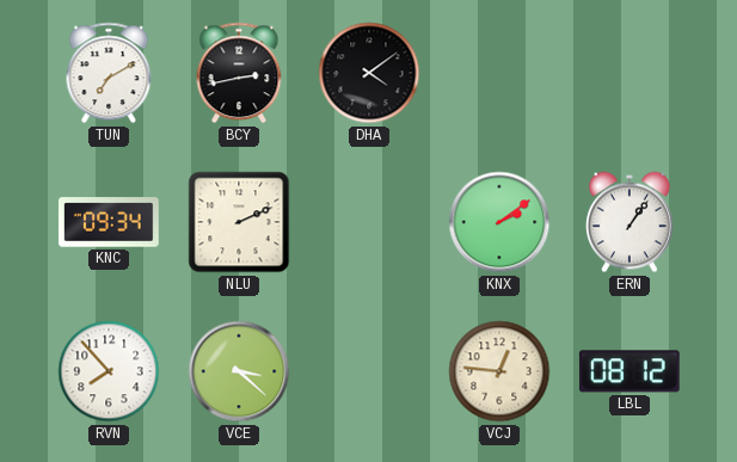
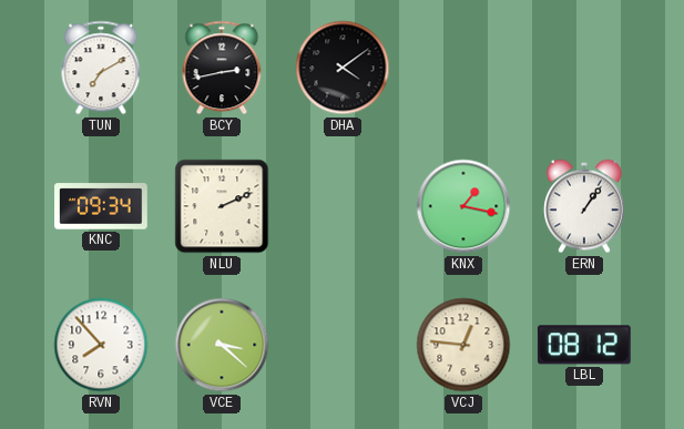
KNX: 2:09 -> 1:17
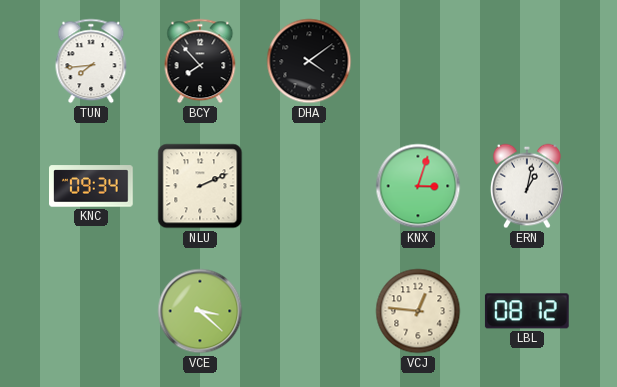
TUN: 7:10 -> 7:44
BCY: 2:43 -> 7:53
KNX: 1:17 -> 3:03
ERN: 1:06 -> 1:02
RVN: 7:53 -> none
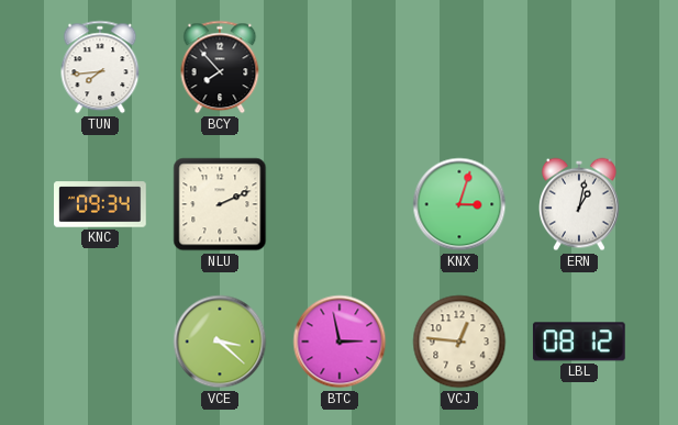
DHA: 4:09 -> none
BTC: none -> 2:58
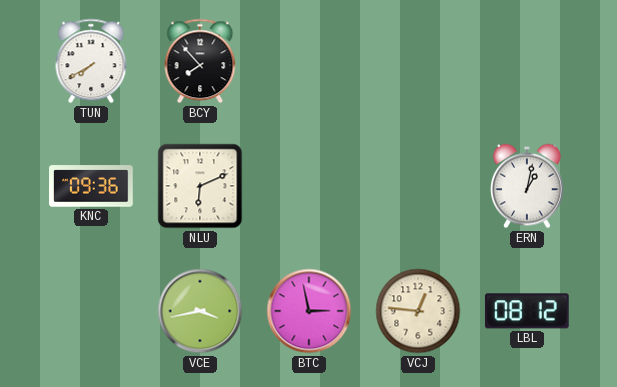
TUN: 7:44 -> 7:40
KNC: 09:34 -> 09:36
NLU: 2:11 -> 6:11
KNX: 3:03 -> none
VCE: 3:22 -> 3:43
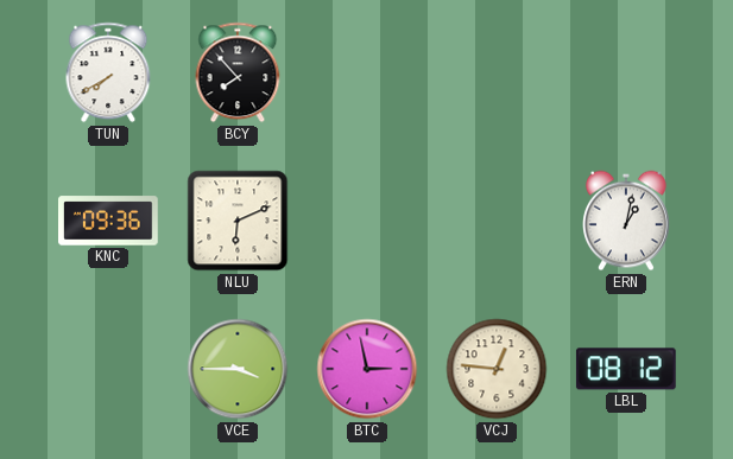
VCE: 3:43 -> 3:45
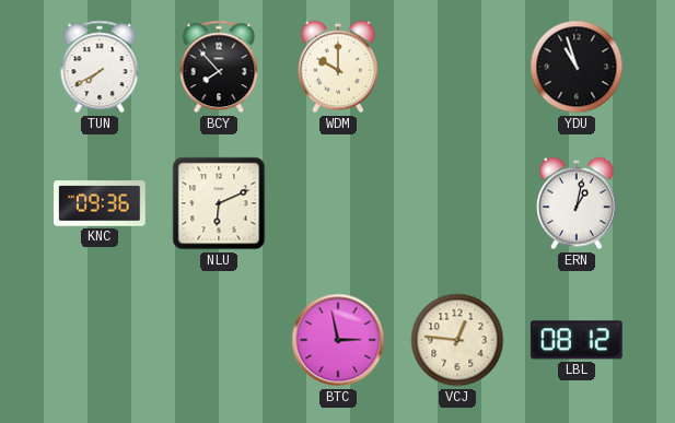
WDM: none -> 10:00
YDU: none -> 10:57
VCE: 3:45 -> none
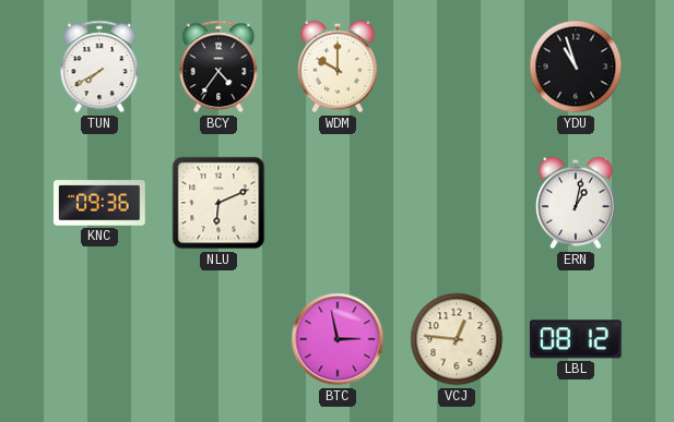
BCY: 7:53 -> 4:36
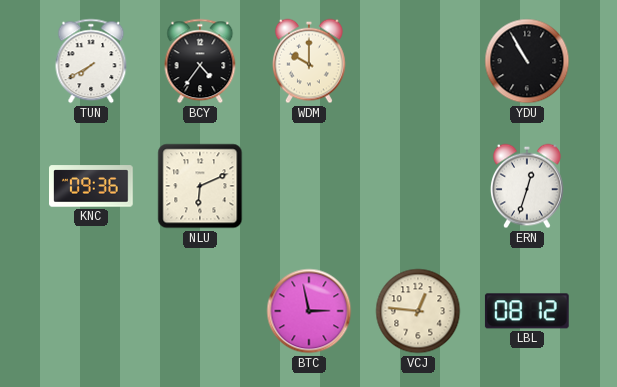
YDU: 10:57 -> 10:55
ERN: 1:02 -> 12:33
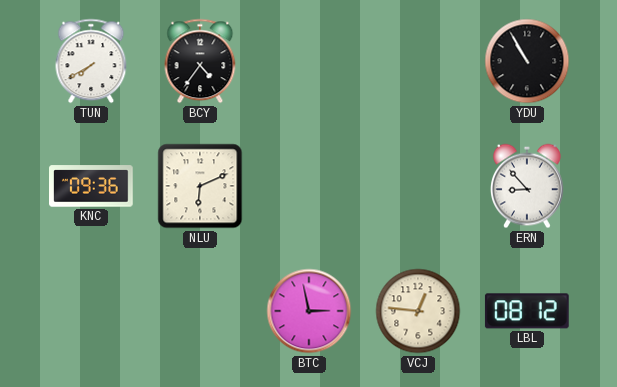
WDM: 10:00 -> none
ERN: 12:33 -> 8:53
